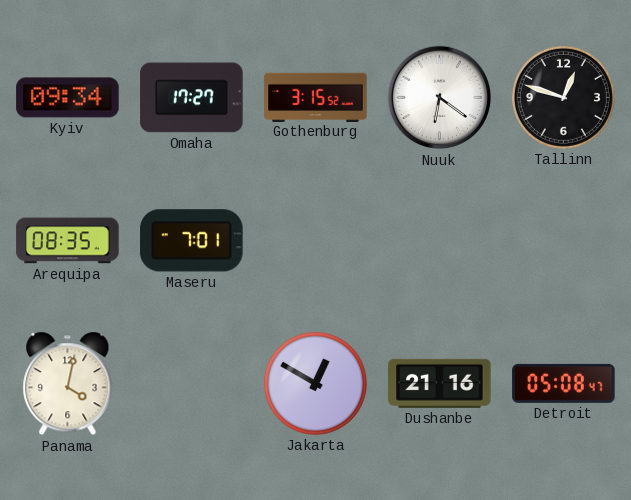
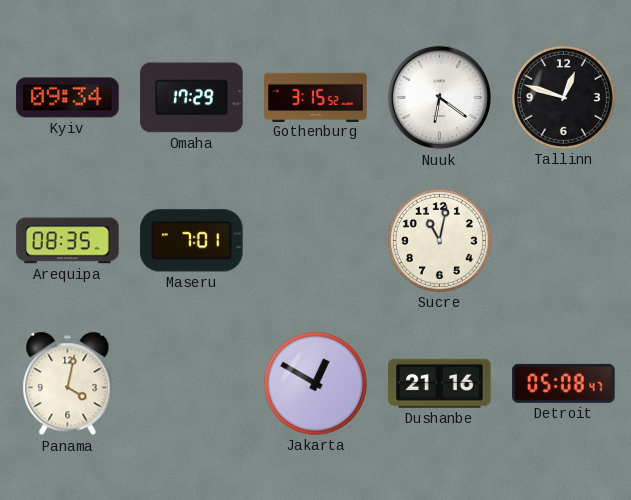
Omaha: 17:27 -> 17:29
Sucre: none -> 11:02
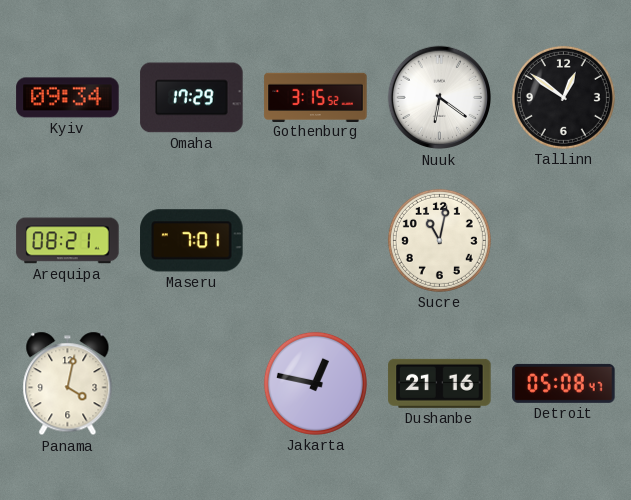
Tallinn: 12:48 -> 12:51
Arequipa: 08:35 -> 08:21
Jakarta: 12:50 -> 12:47
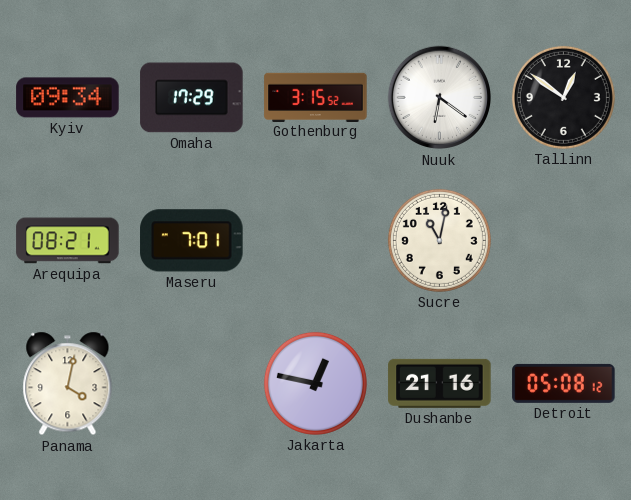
Detroit: 05:08:47 -> 05:08:12
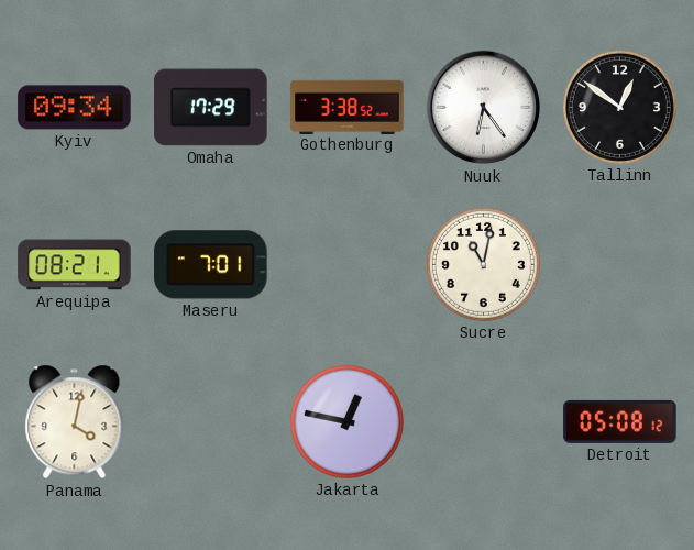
Gothenburg: 3:15 -> 3:38
Nuuk: 6:21 -> 6:24
Dushanbe: 21:16 -> none
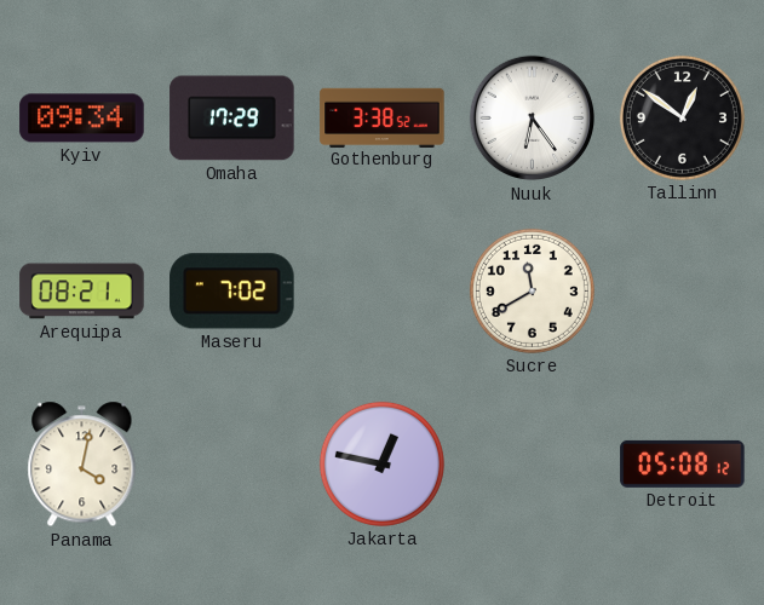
Maseru: 7:01 -> 7:02
Sucre: 11:02 -> 11:40
